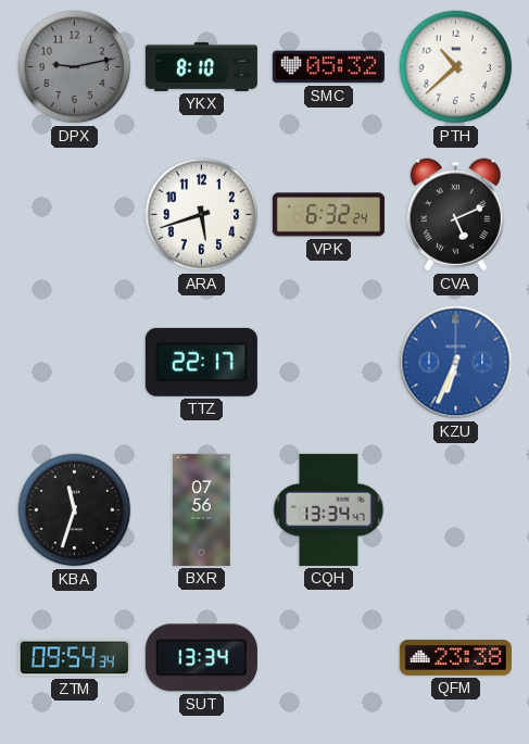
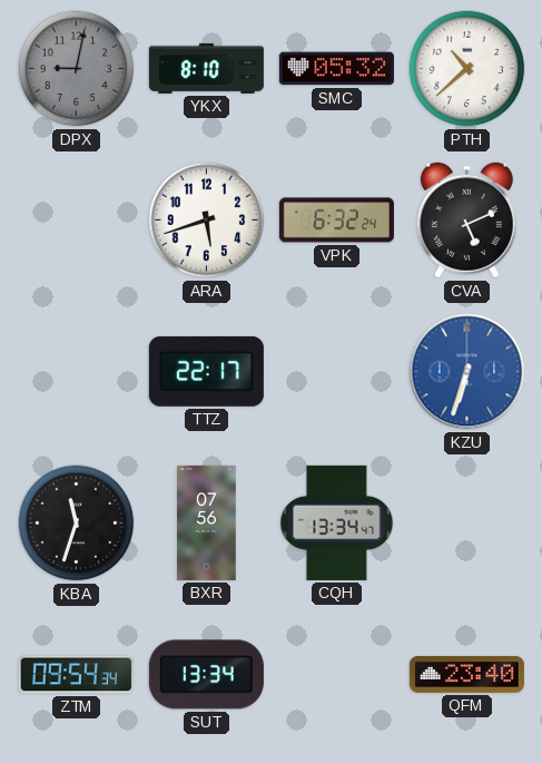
DPX: 9:13 -> 9:02
KZU: 6:34 -> 6:33
QFM: 23:38 -> 23:40
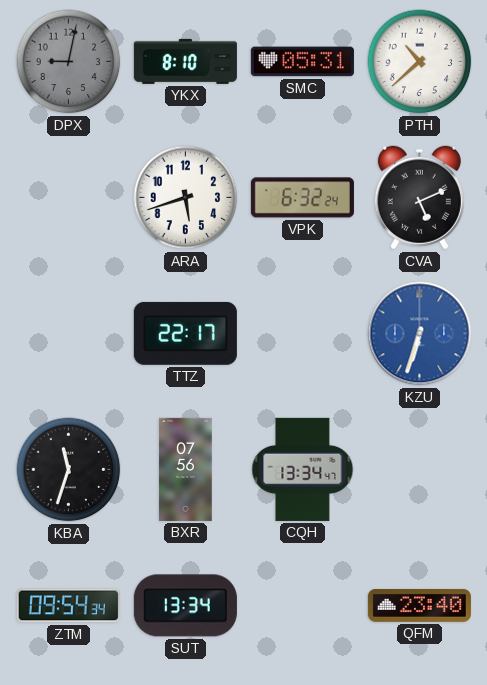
SMC: 05:32 -> 05:31
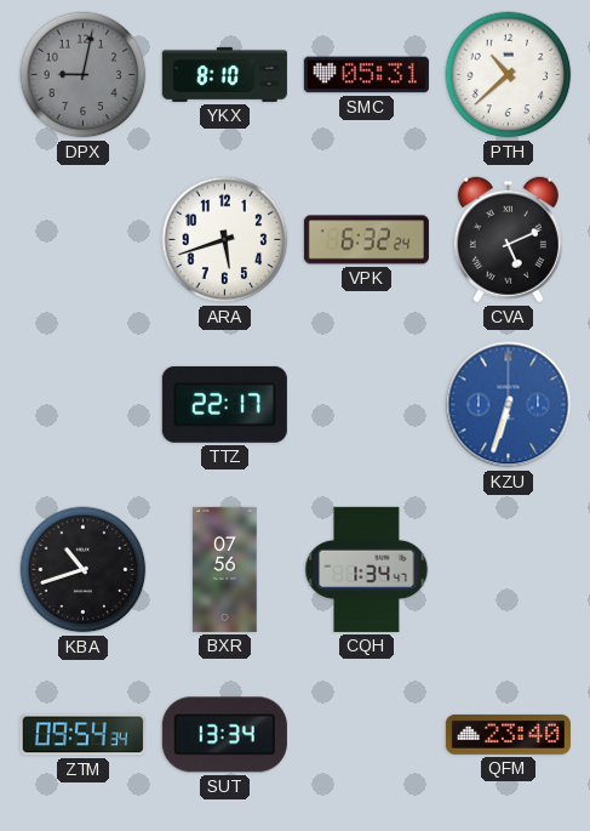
KBA: 11:33 -> 10:42
CQH: 13:34 -> 1:34
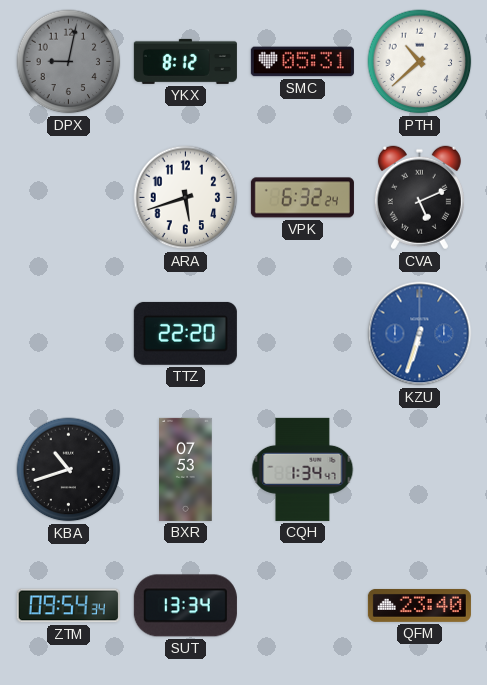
YKX: 8:10 -> 8:12
TTZ: 22:17 -> 22:20
BXR: 07:56 -> 07:53
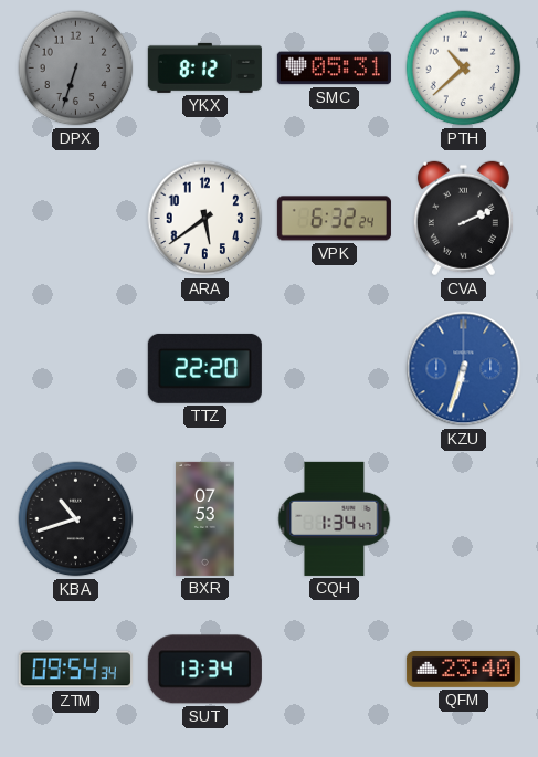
DPX: 9:02 -> 6:33
ARA: 5:42 -> 5:39
CVA: 5:11 -> 2:11
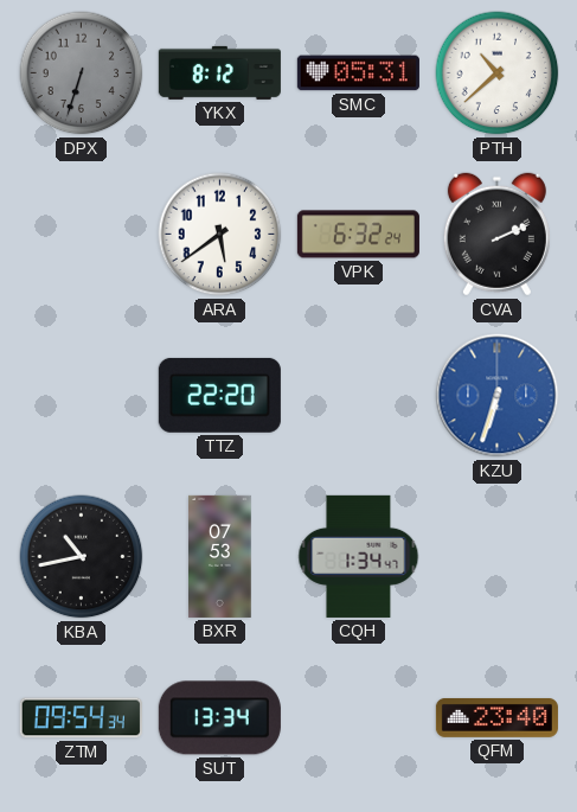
KBA: 10:42 -> 10:43
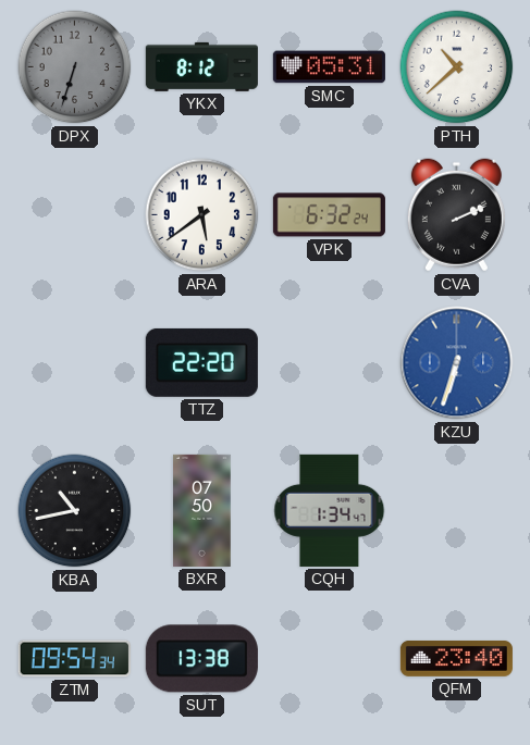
BXR: 07:53 -> 07:50
SUT: 13:34 -> 13:38
